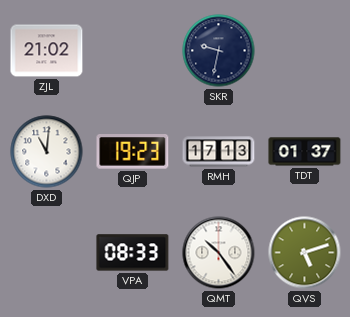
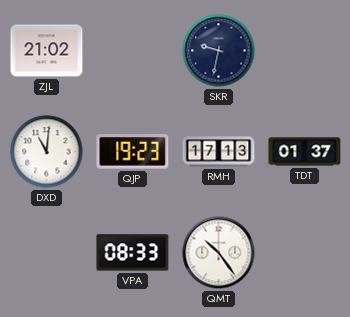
QVS: 5:12 -> none
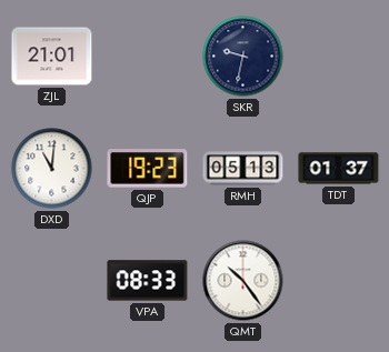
ZJL: 21:02 -> 21:01
RMH: 17:13 -> 05:13
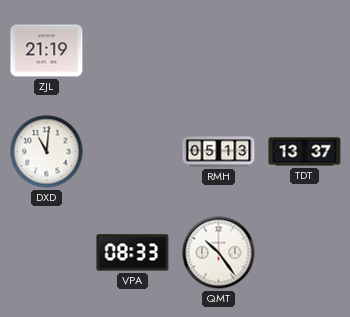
ZJL: 21:01 -> 21:19
SKR: 9:32 -> none
QJP: 19:23 -> none
TDT: 01:37 -> 13:37
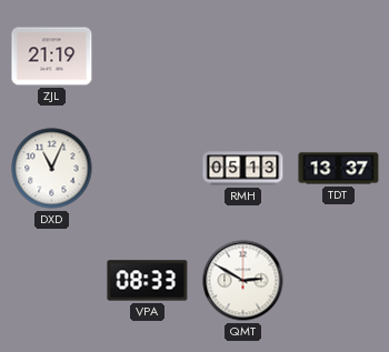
DXD: 11:01 -> 11:04
QMT: 10:24 -> 2:50
